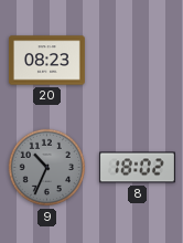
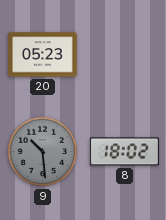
20: 08:23 -> 05:23
9: 10:34 -> 10:29
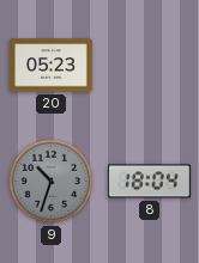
9: 10:29 -> 10:33
8: 18:02 -> 18:04
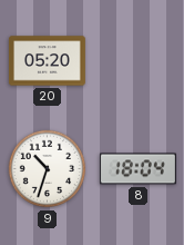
20: 05:23 -> 05:20
9 dial: grey -> white
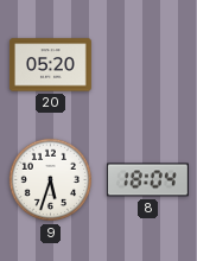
9: 10:33 -> 5:33
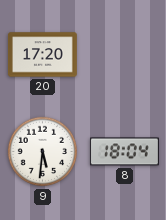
20: 05:20 -> 17:20
9: 5:33 -> 5:31
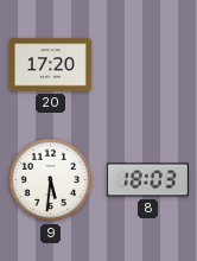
8: 18:04 -> 18:03
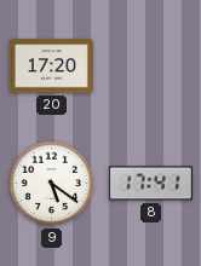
9: 5:31 -> 5:21
8: 18:03 -> 17:41
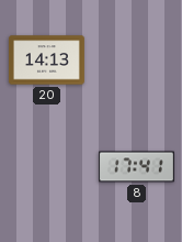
20: 17:20 -> 14:13
9: 5:21 -> none
